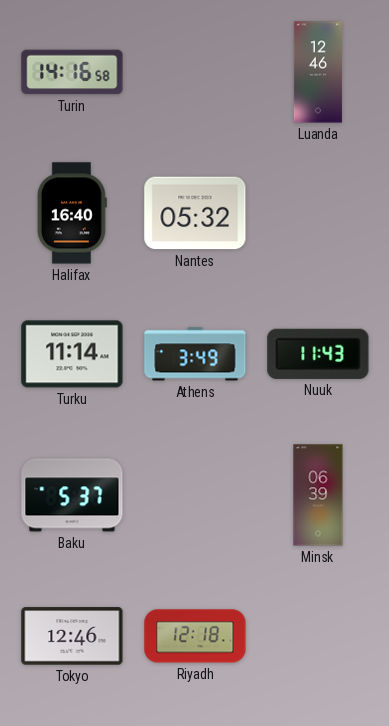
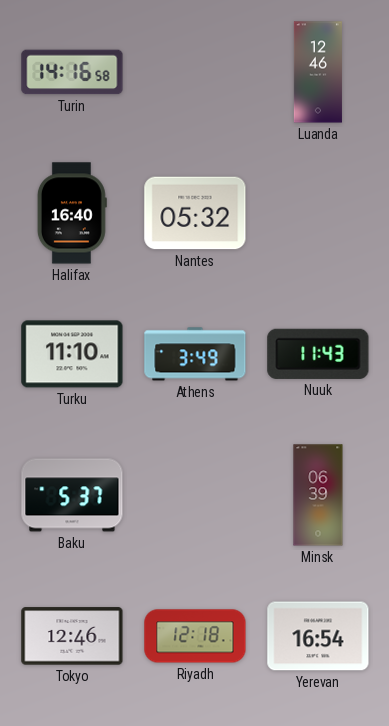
Turku: 11:14 -> 11:10
Yerevan: none -> 16:54
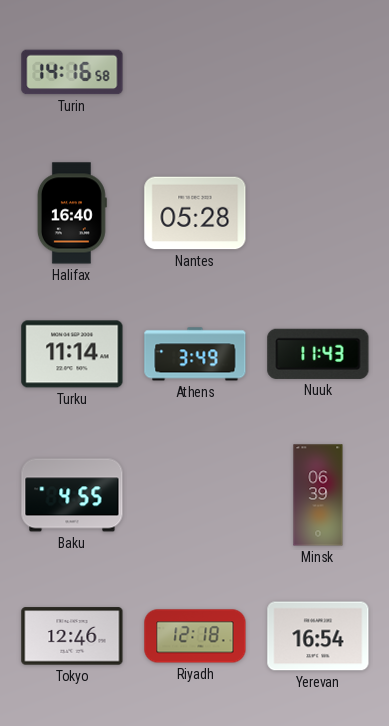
Luanda: 12:46 -> none
Nantes: 05:32 -> 05:28
Turku: 11:10 -> 11:14
Baku: 5:37 -> 4:55
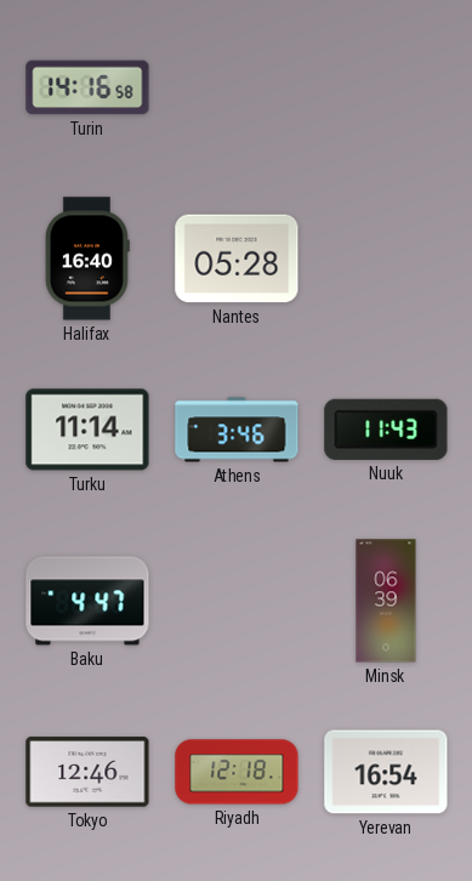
Athens: 3:49 -> 3:46
Baku: 4:55 -> 4:47
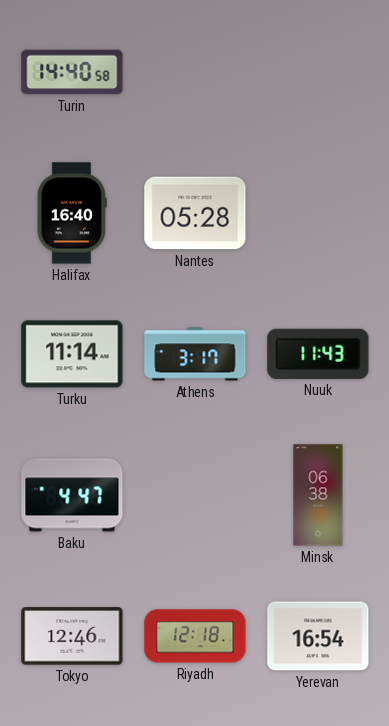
Turin: 14:16 -> 14:40
Athens: 3:46 -> 3:17
Minsk: 06:39 -> 06:38
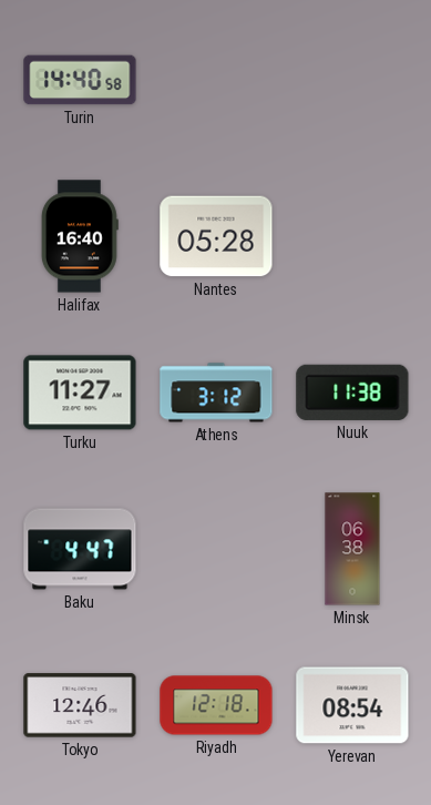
Turku: 11:14 -> 11:27
Athens: 3:17 -> 3:12
Nuuk: 11:43 -> 11:38
Yerevan: 16:54 -> 08:54
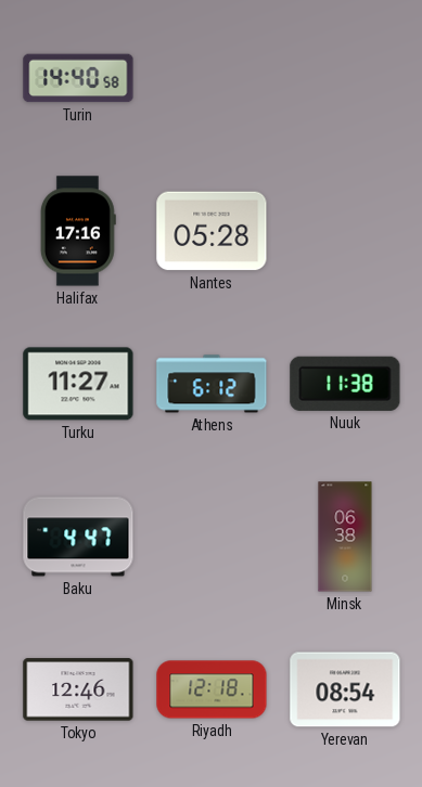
Halifax: 16:40 -> 17:16
Athens: 3:12 -> 6:12
